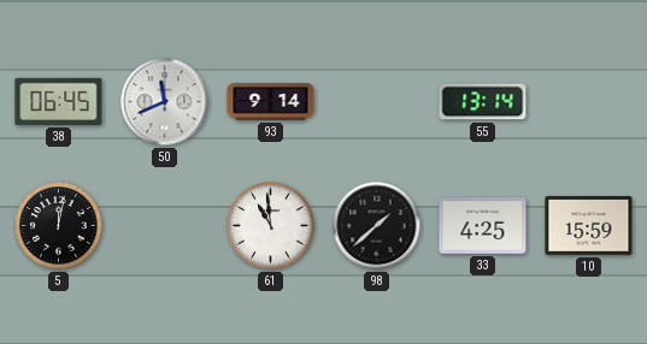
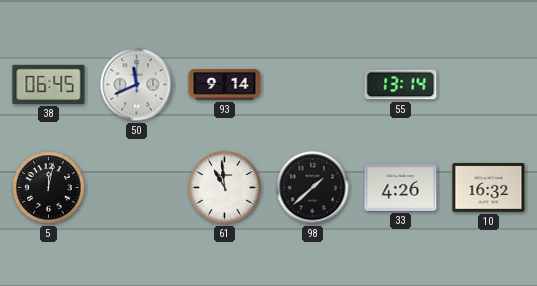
33: 4:25 -> 4:26
10: 15:59 -> 16:32
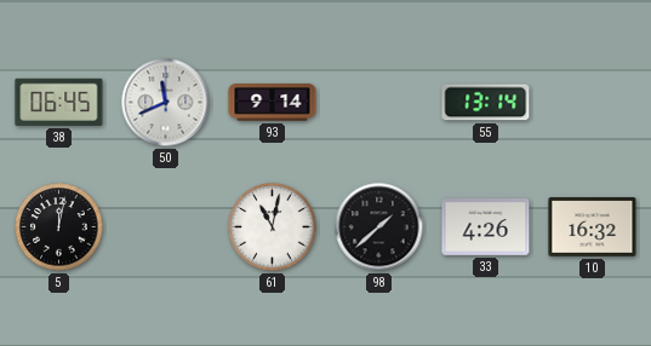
61: 10:59 -> 11:02
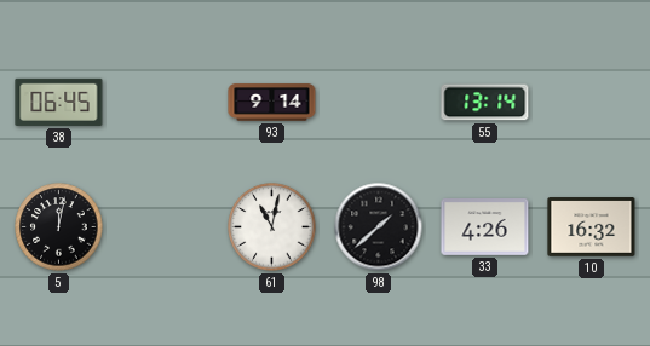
50: 11:41 -> none
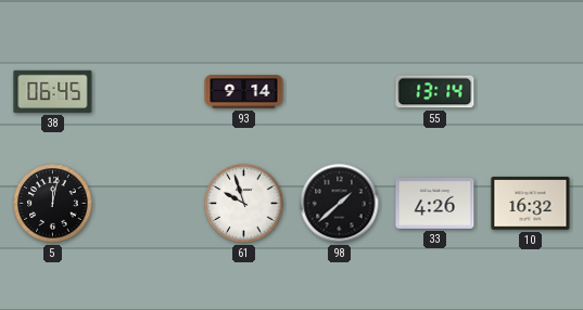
61: 11:02 -> 9:57
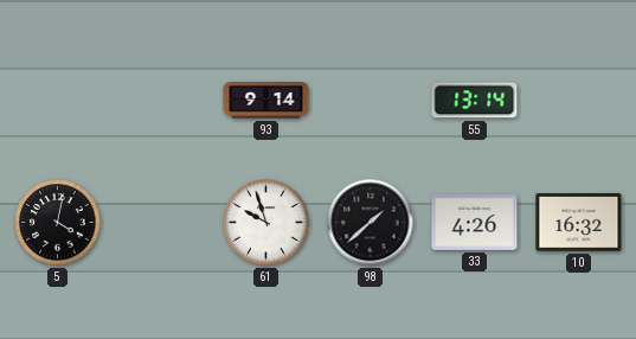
38: 06:45 -> none
5: 12:02 -> 4:02
